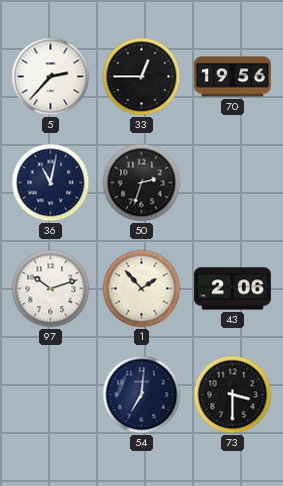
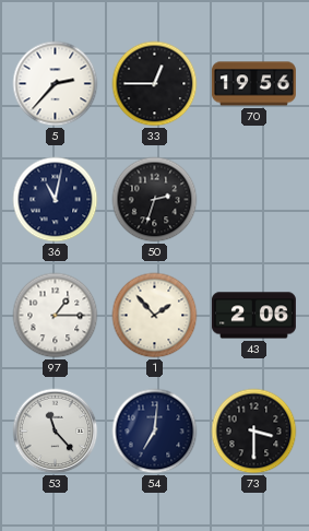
97: 10:12 -> 1:15
53: none -> 11:23
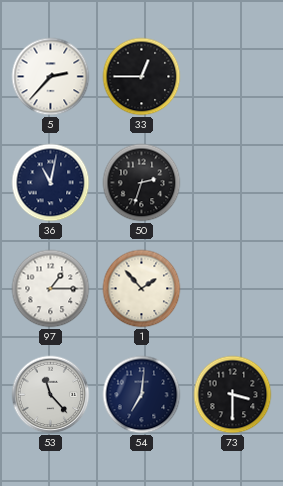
70: 19:56 -> none
43: 2:06 -> none
